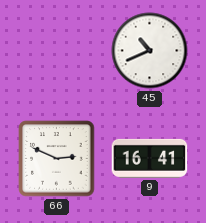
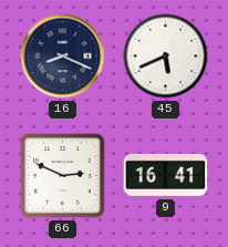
16: none -> 8:19
45: 10:41 -> 5:41
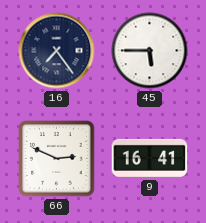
16: 8:19 -> 7:24
45: 5:41 -> 5:45
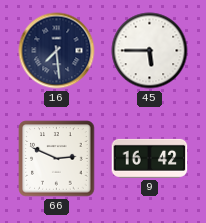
16: 7:24 -> 7:29
9: 16:41 -> 16:42
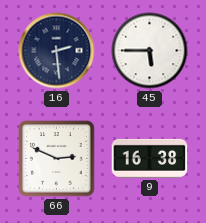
16: 7:29 -> 2:29
9: 16:42 -> 16:38
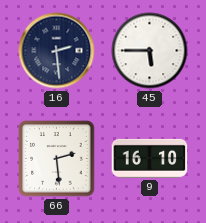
66: 2:49 -> 2:29
9: 16:38 -> 16:10
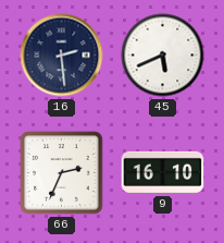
45: 5:45 -> 5:41
66: 2:29 -> 2:34
